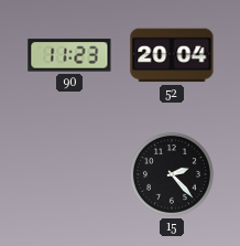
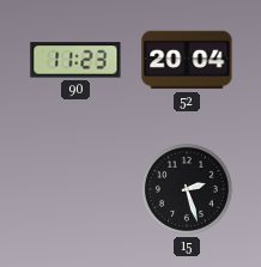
15: 2:23 -> 2:27
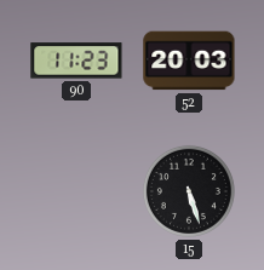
52: 20:04 -> 20:03
15: 2:27 -> 5:27
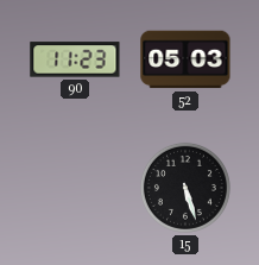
52: 20:03 -> 05:03
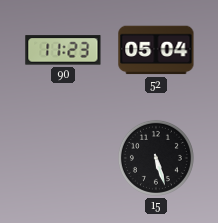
52: 05:03 -> 05:04
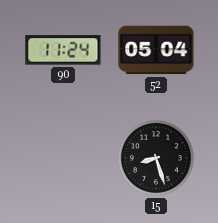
90: 11:23 -> 11:24
15: 5:27 -> 8:27
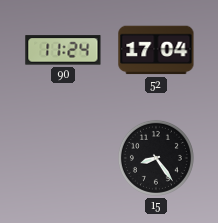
52: 05:04 -> 17:04
15: 8:27 -> 8:24
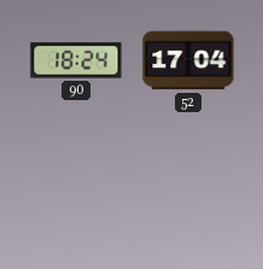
90: 11:24 -> 18:24
15: 8:24 -> none
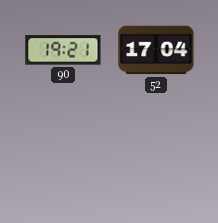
90: 18:24 -> 19:21
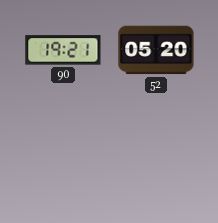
52: 17:04 -> 05:20
